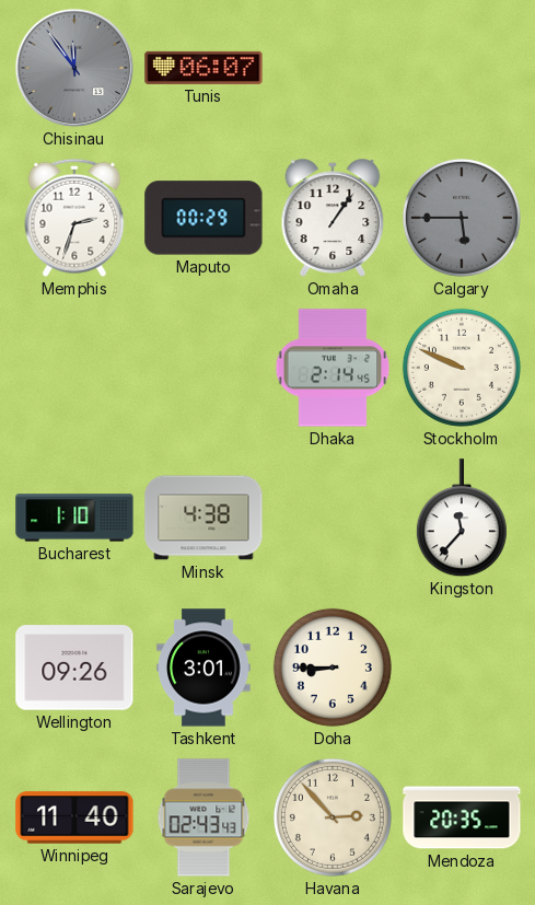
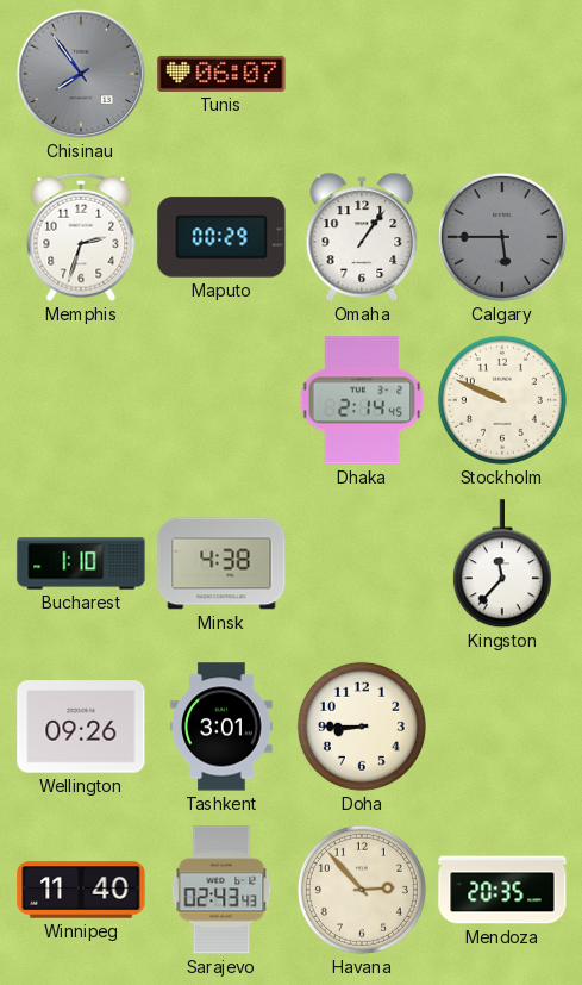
Chisinau: 11:54 -> 7:54
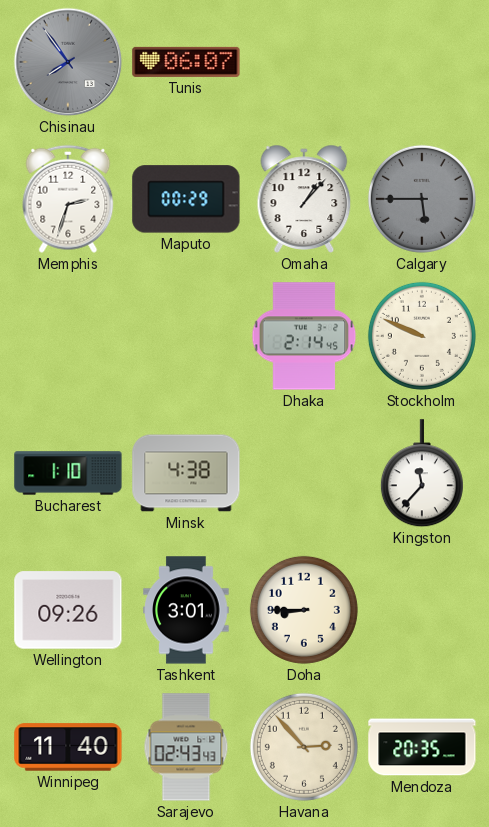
Omaha: 1:06 -> 1:07
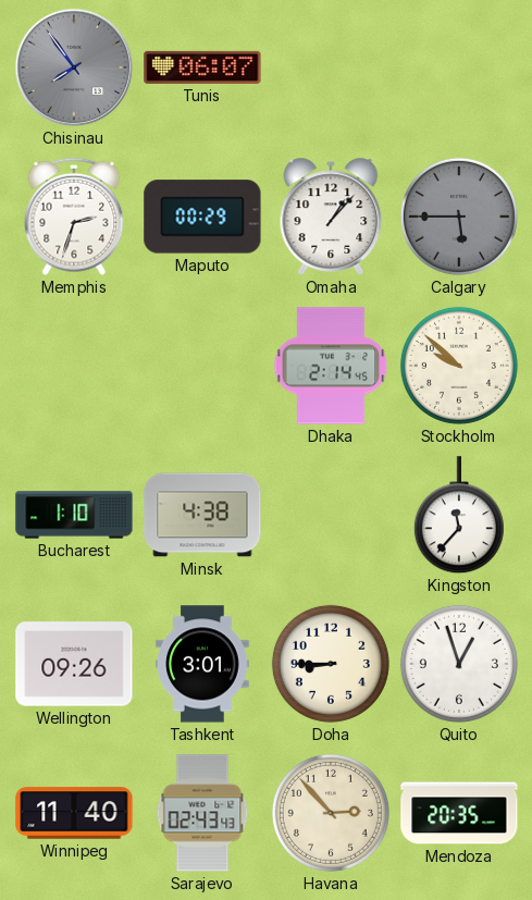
Stockholm: 9:49 -> 9:52
Quito: none -> 12:57
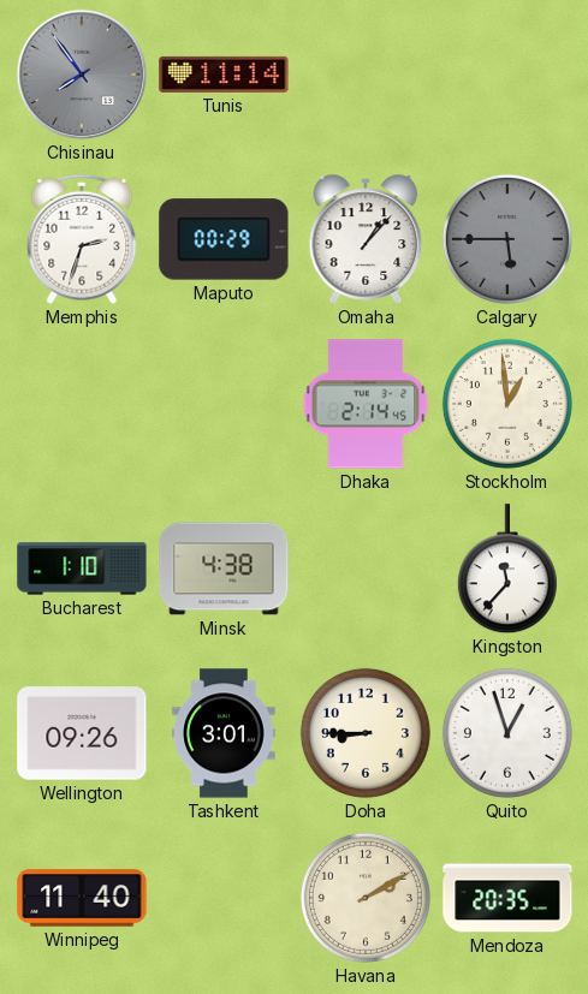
Tunis: 06:07 -> 11:14
Stockholm: 9:52 -> 12:59
Sarajevo: 02:43 -> none
Havana: 2:53 -> 2:10
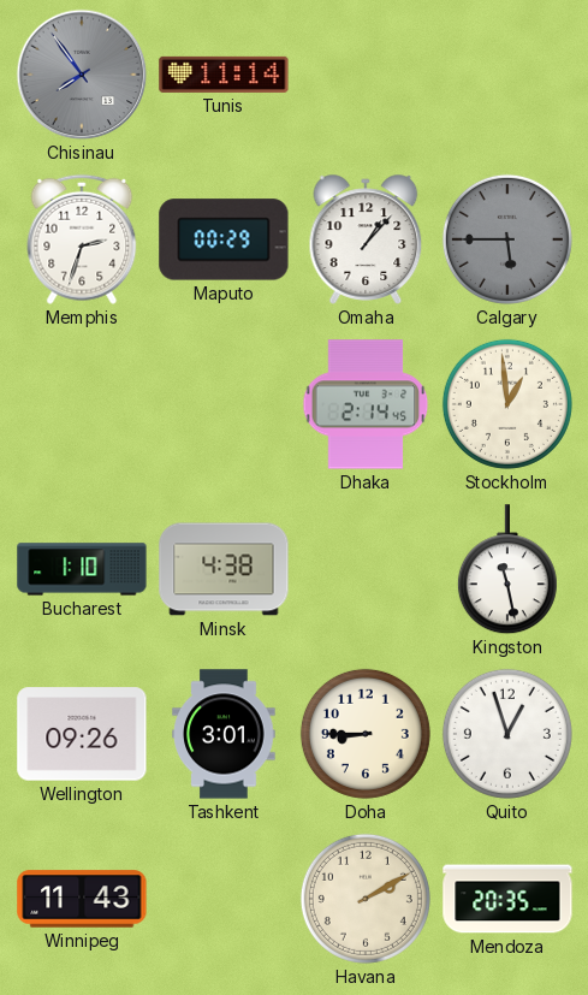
Kingston: 11:37 -> 11:28
Winnipeg: 11:40 -> 11:43
